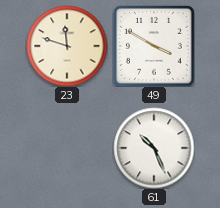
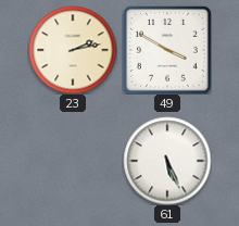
23: 11:48 -> 2:13
61: 10:26 -> 5:26
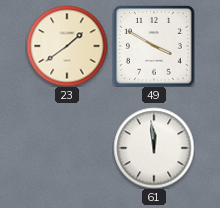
23: 2:13 -> 1:39
61: 5:26 -> 11:59
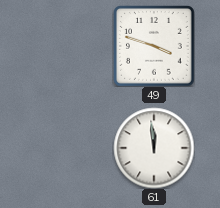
23: 1:39 -> none
49: 3:50 -> 3:48
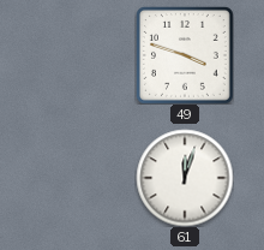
61: 11:59 -> 12:03
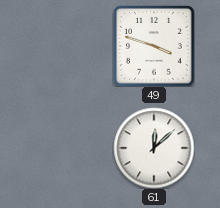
61: 12:03 -> 12:08
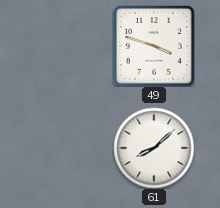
61: 12:08 -> 8:08
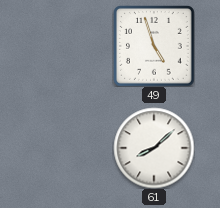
49: 3:48 -> 4:57
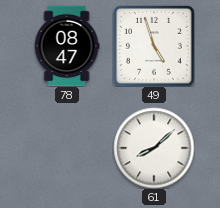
78: none -> 08:47
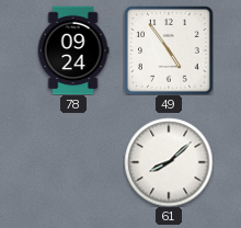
78: 08:47 -> 09:24
49: 4:57 -> 4:54
